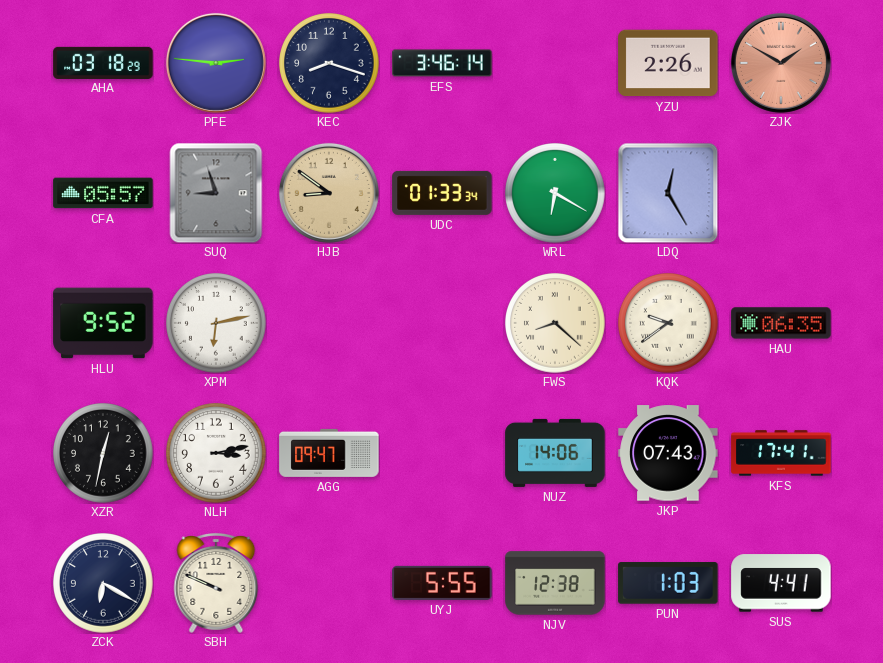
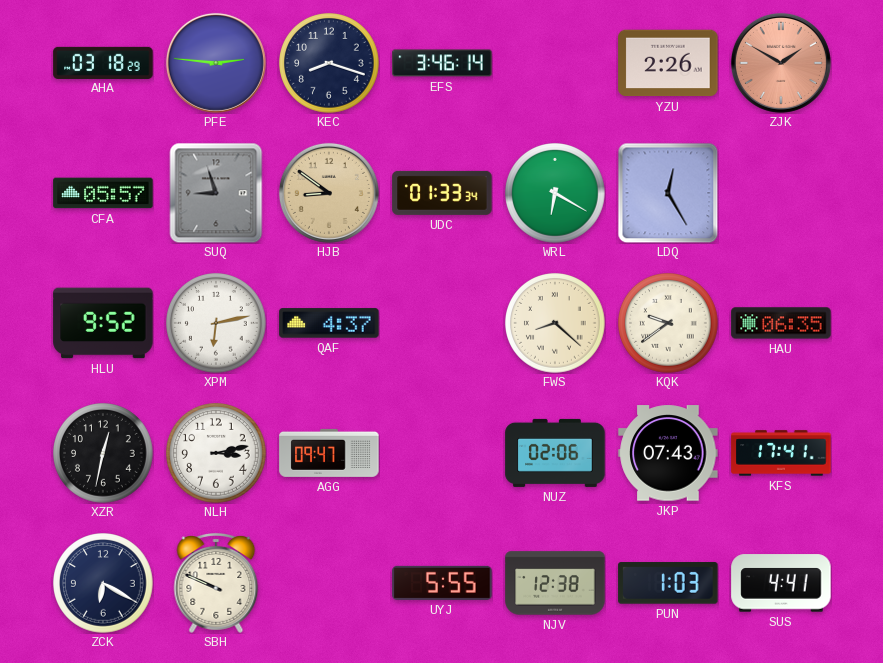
QAF: none -> 4:37
NUZ: 14:06 -> 02:06
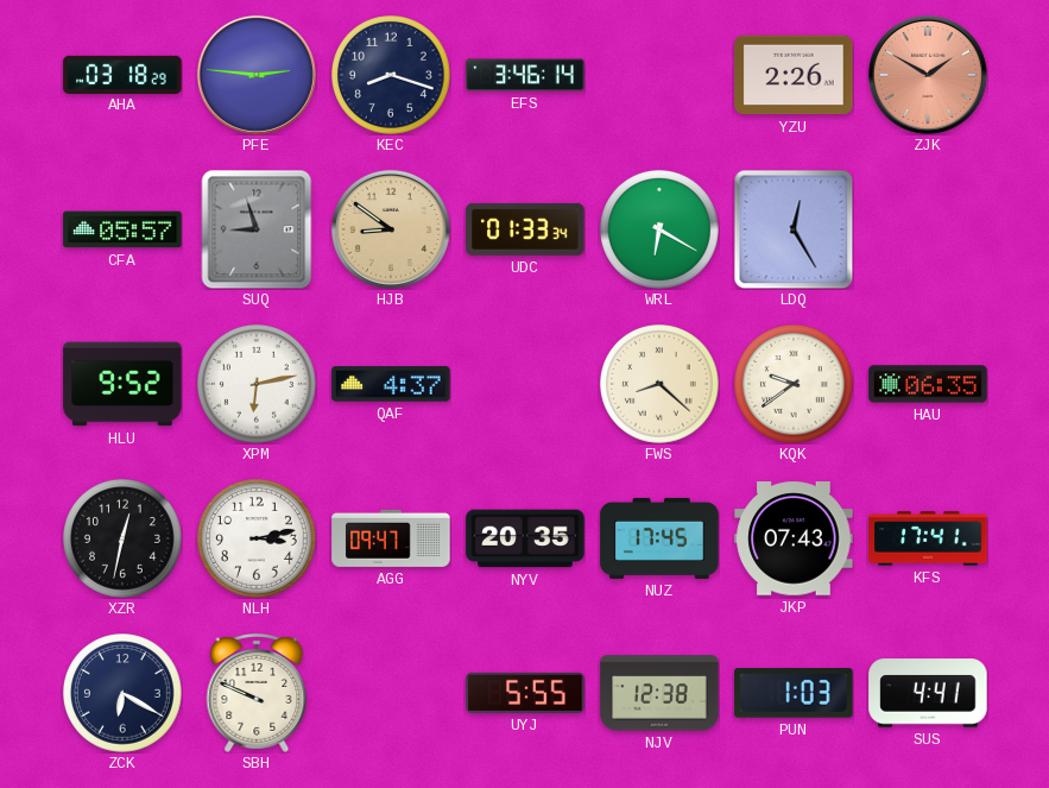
NYV: none -> 20:35
NUZ: 02:06 -> 17:45
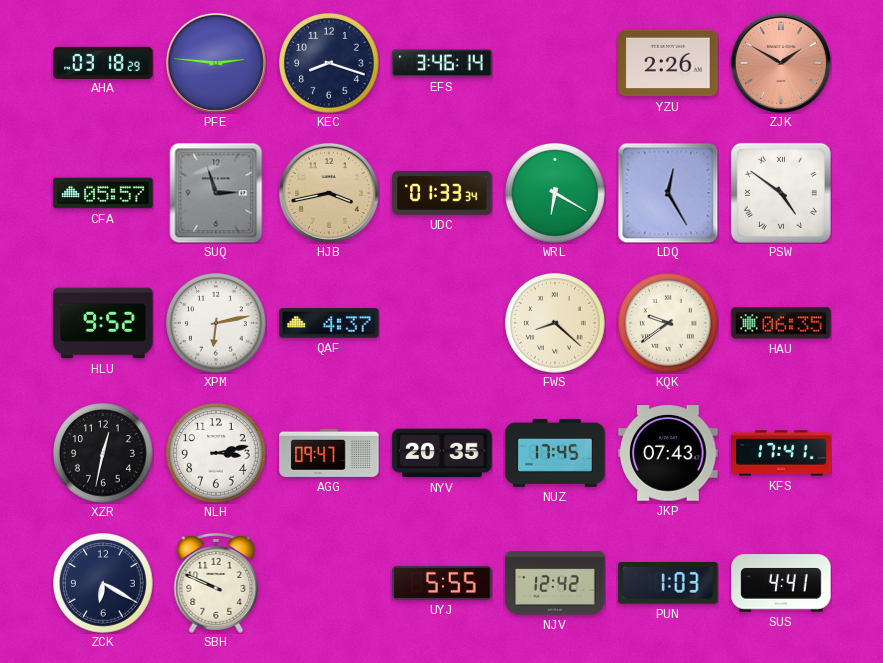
SUQ: 8:57 -> 2:57
HJB: 8:51 -> 3:43
PSW: none -> 4:51
NJV: 12:38 -> 12:42
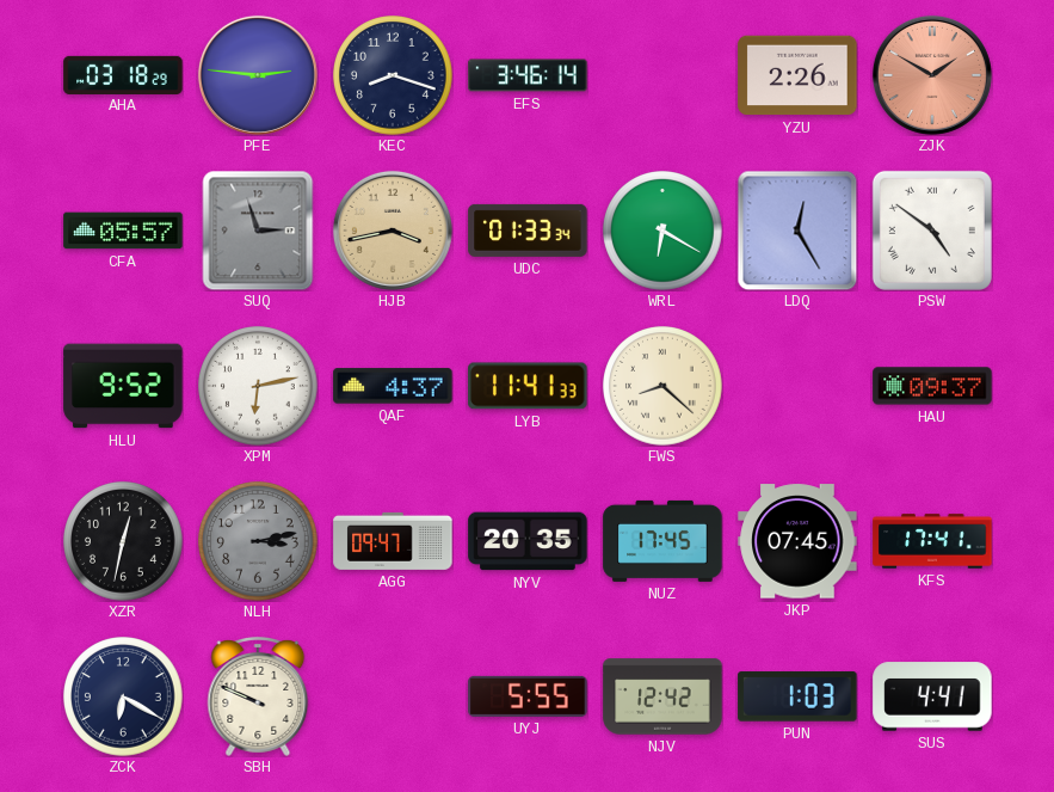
LYB: none -> 11:41
KQK: 9:39 -> none
HAU: 06:35 -> 09:37
NLH dial: white -> grey
JKP: 07:43 -> 07:45
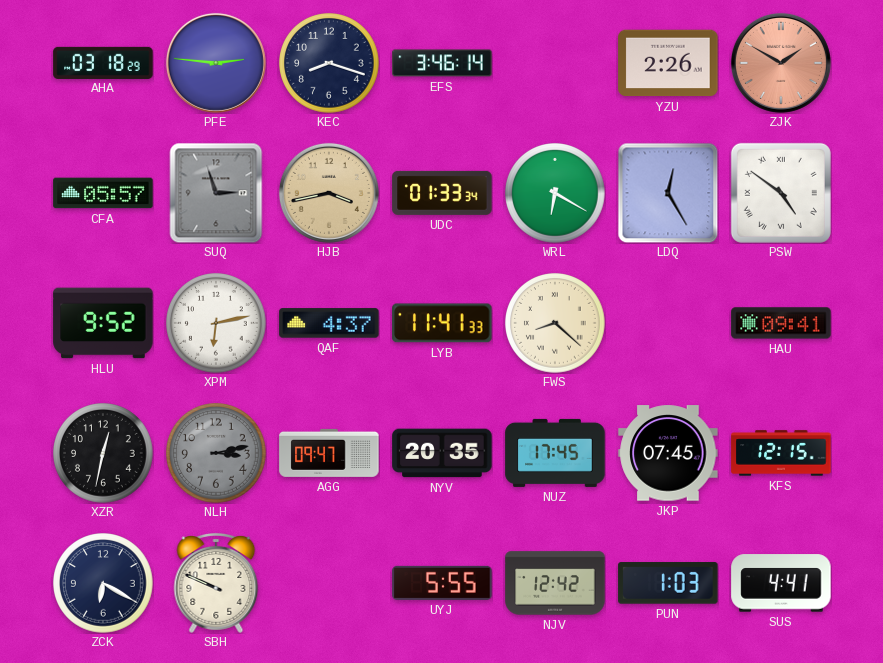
HAU: 09:37 -> 09:41
KFS: 17:41 -> 12:15
